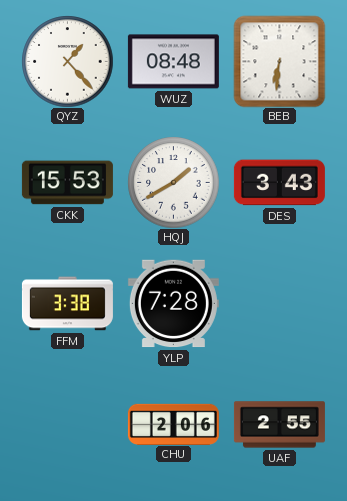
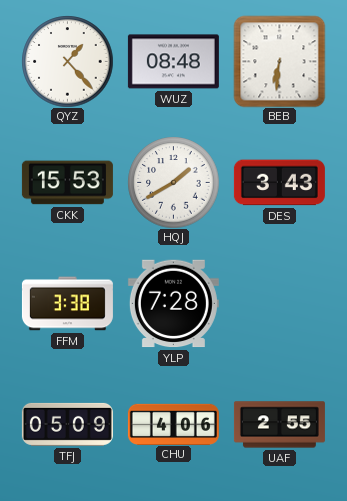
TFJ: none -> 05:09
CHU: 2:06 -> 4:06
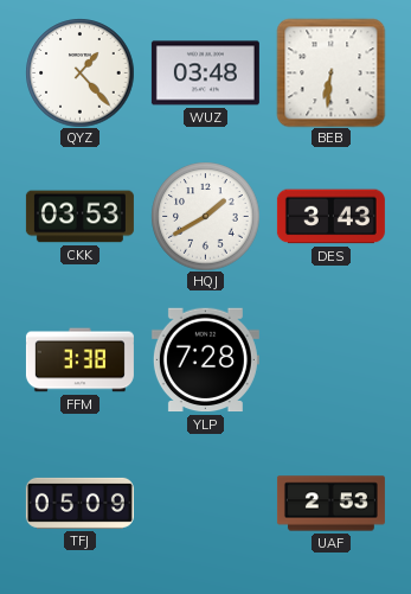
WUZ: 08:48 -> 03:48
CKK: 15:53 -> 03:53
CHU: 4:06 -> none
UAF: 2:55 -> 2:53
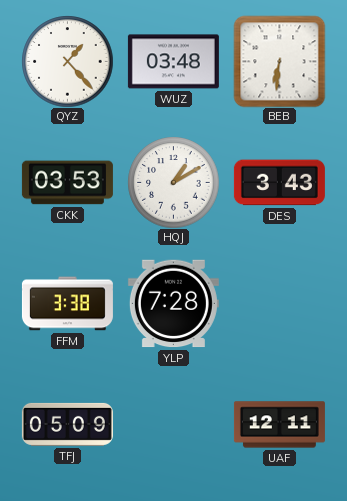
HQJ: 1:40 -> 1:10
UAF: 2:53 -> 12:11
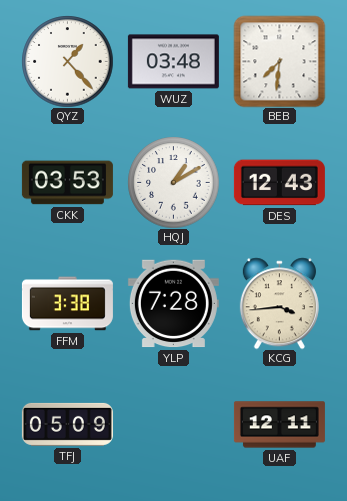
BEB: 6:31 -> 7:31
DES: 3:43 -> 12:43
KCG: none -> 3:44
